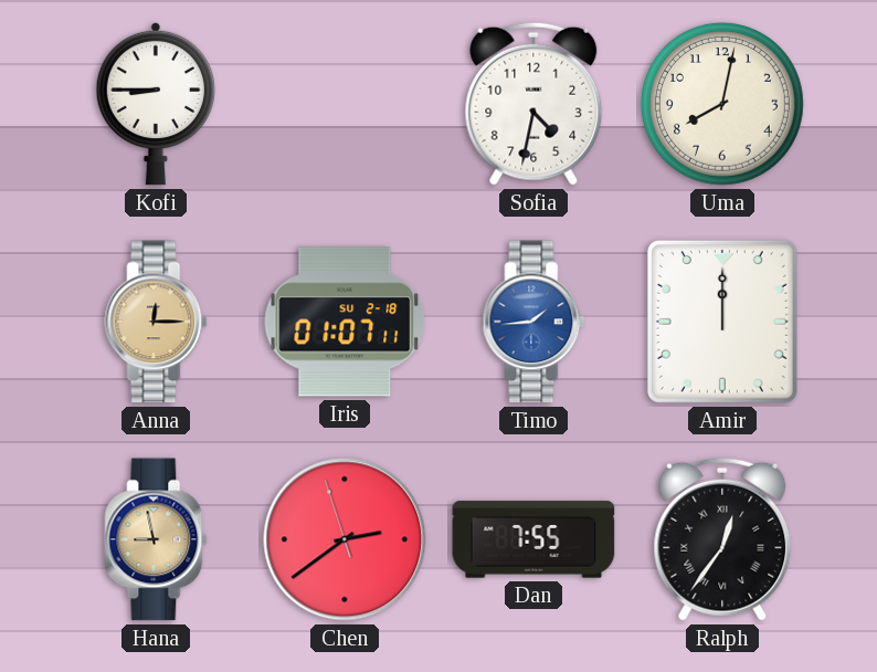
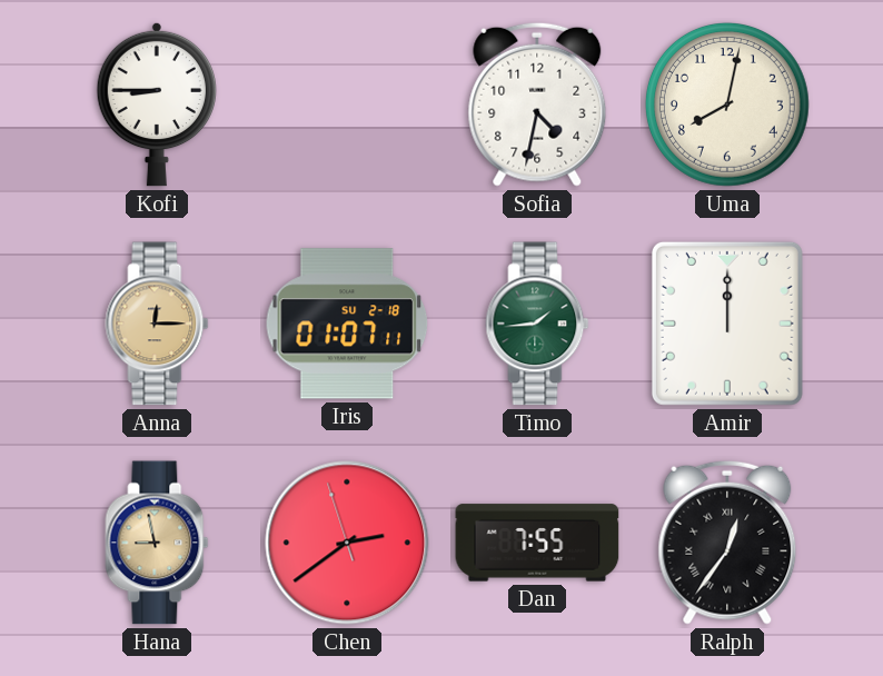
Timo dial: blue -> green
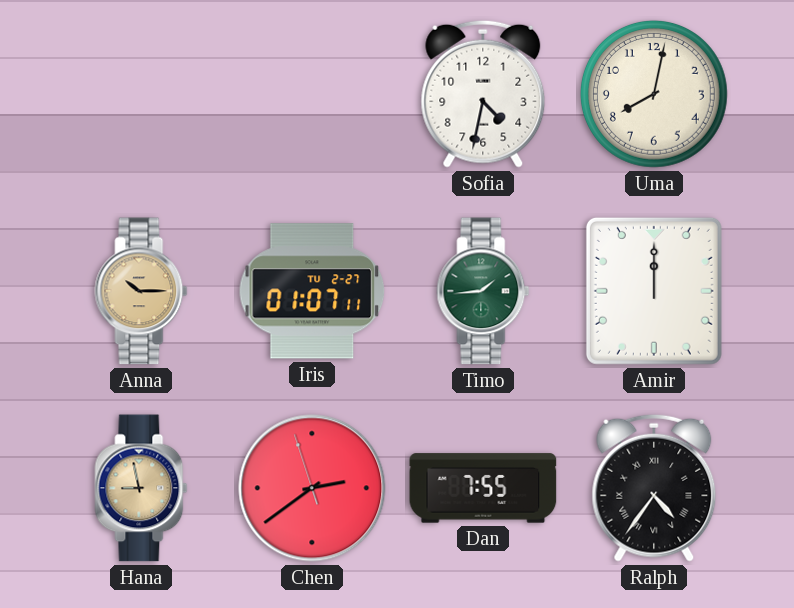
Kofi: 8:45 -> none
Anna: 12:15 -> 10:15
Iris date: SU 2-18 -> TU 2-27
Ralph: 12:36 -> 4:36
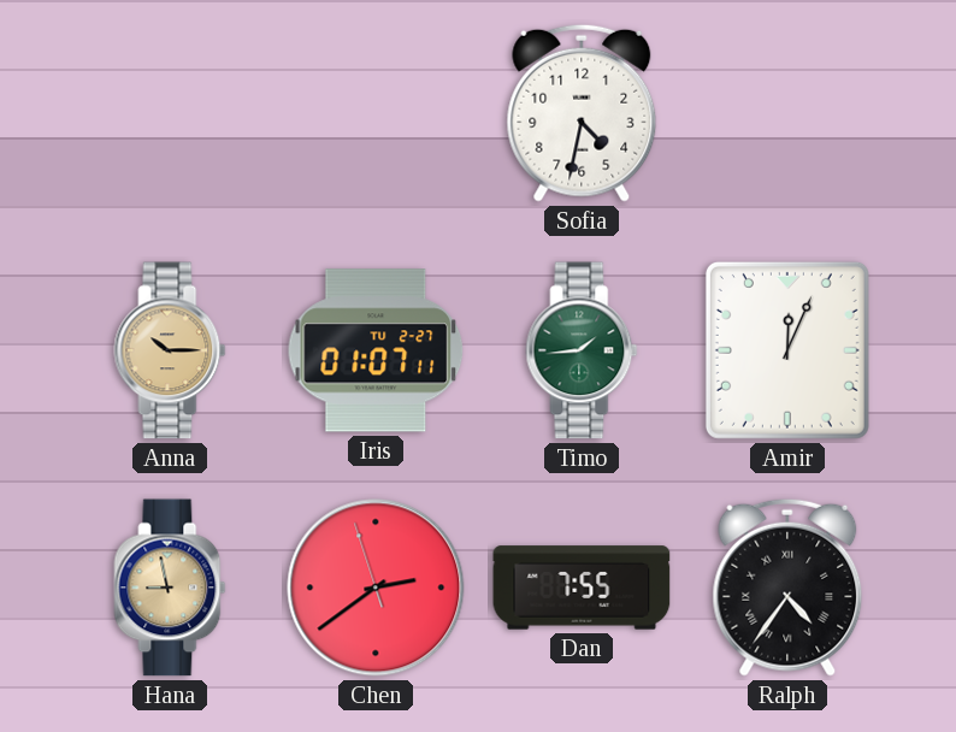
Uma: 8:02 -> none
Amir: 12:00 -> 12:04
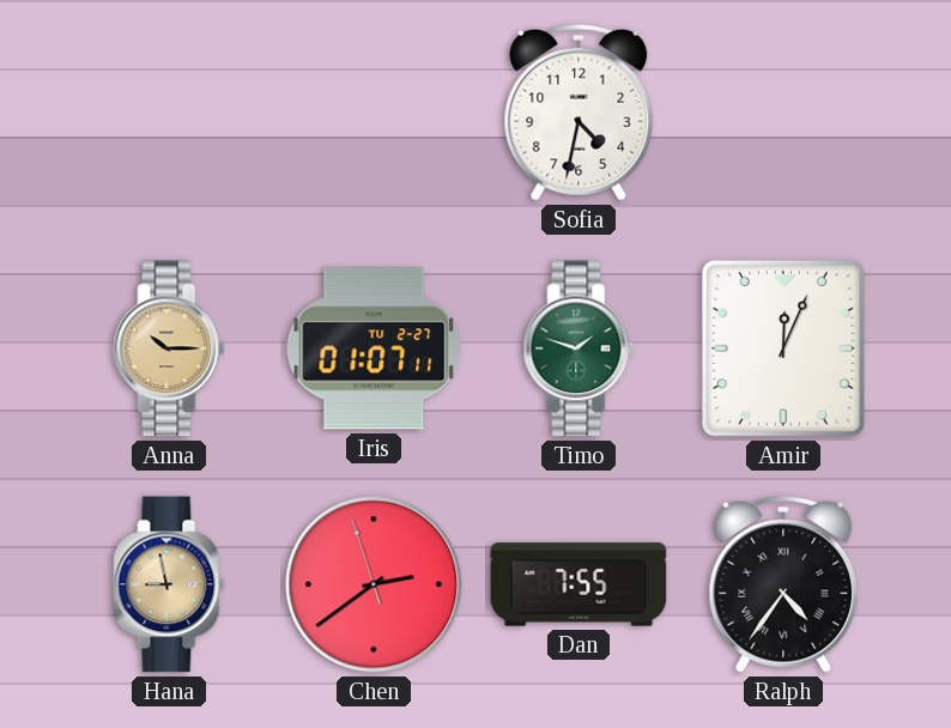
Timo: 1:44 -> 1:48
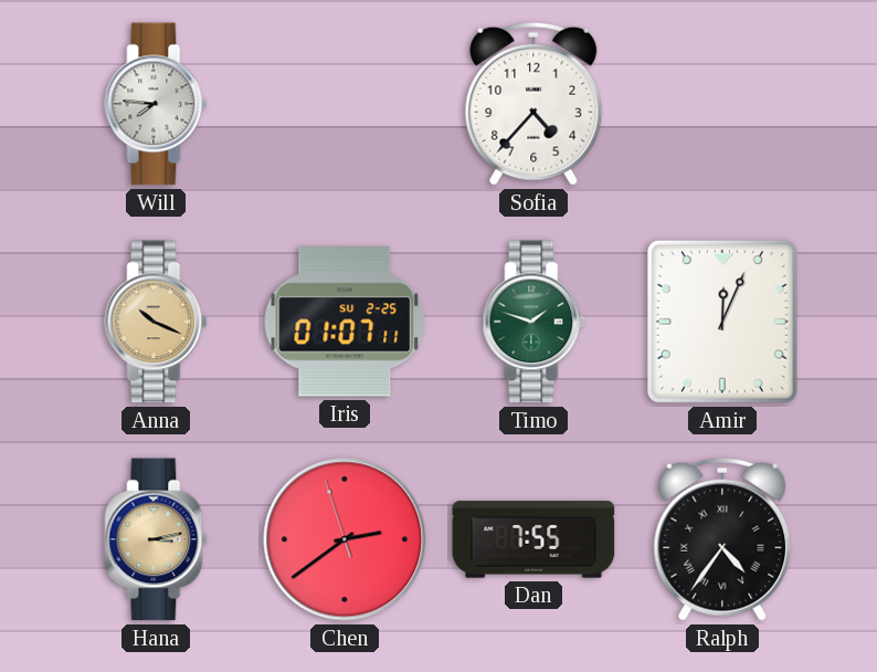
Will: none -> 7:46
Sofia: 4:32 -> 4:37
Anna: 10:15 -> 10:19
Iris date: TU 2-27 -> SU 2-25
Hana: 8:58 -> 3:13
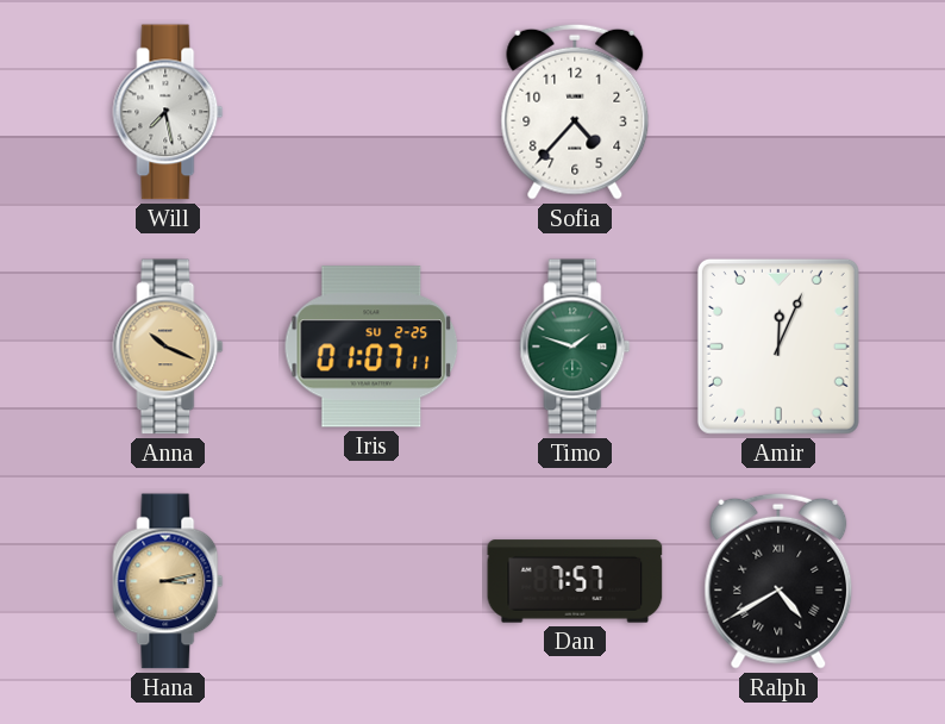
Will: 7:46 -> 7:28
Chen: 2:38 -> none
Dan: 7:55 -> 7:57
Ralph: 4:36 -> 4:40
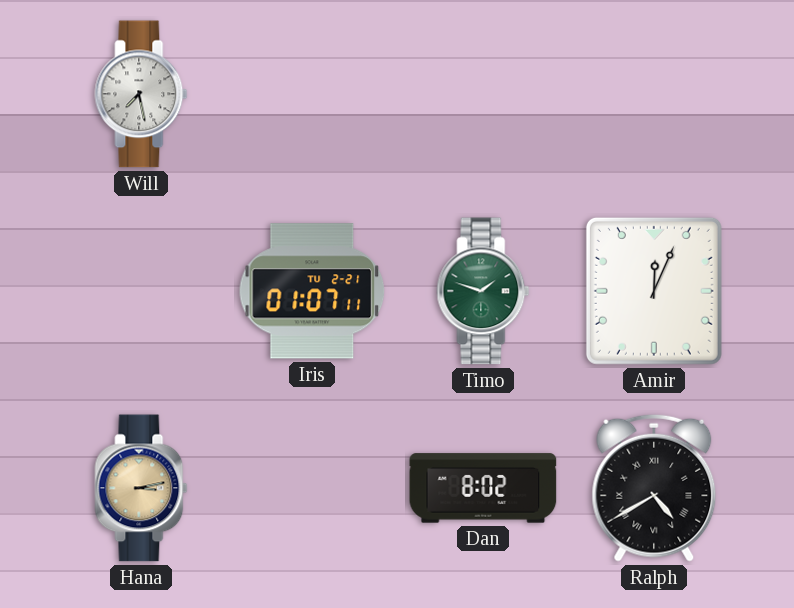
Sofia: 4:37 -> none
Anna: 10:19 -> none
Iris date: SU 2-25 -> TU 2-21
Dan: 7:57 -> 8:02
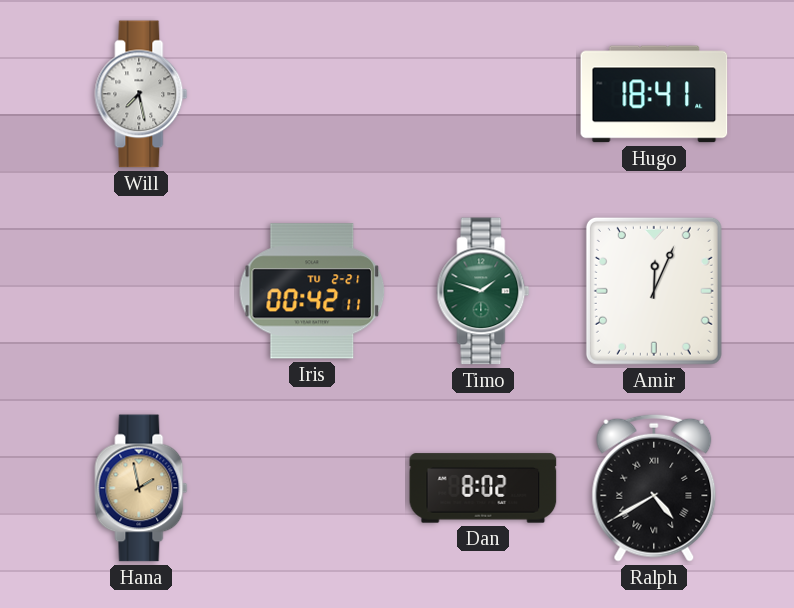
Hugo: none -> 18:41
Iris: 01:07 -> 00:42
Hana: 3:13 -> 1:58
